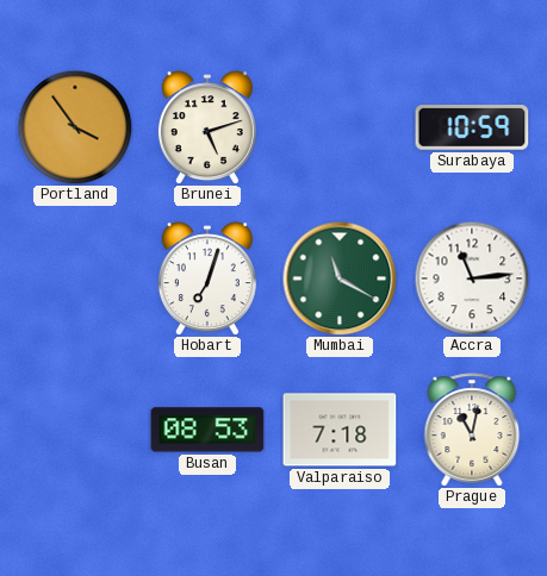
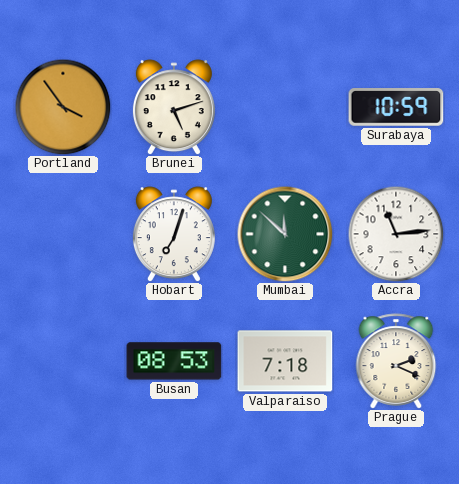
Mumbai: 11:20 -> 11:52
Prague: 11:02 -> 2:19
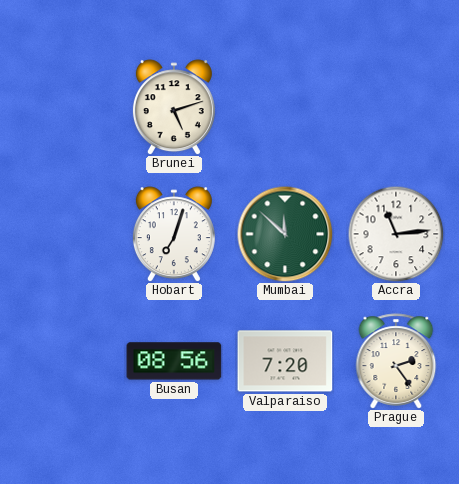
Portland: 3:54 -> none
Surabaya: 10:59 -> none
Busan: 08:53 -> 08:56
Valparaiso: 7:18 -> 7:20
Prague: 2:19 -> 2:24
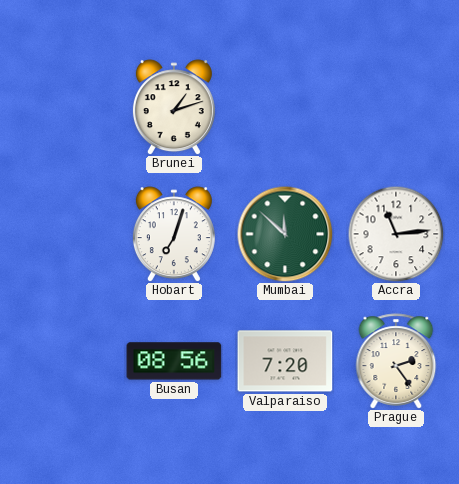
Brunei: 5:12 -> 1:12
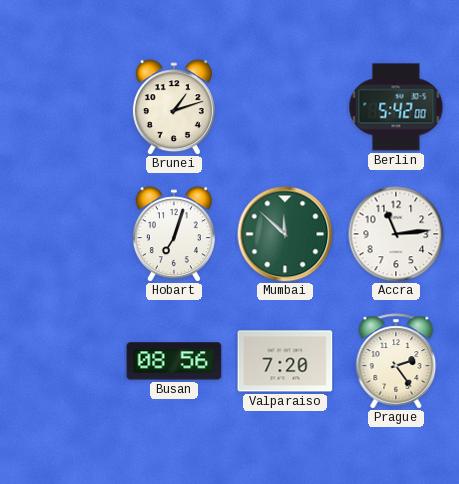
Berlin: none -> 5:42
